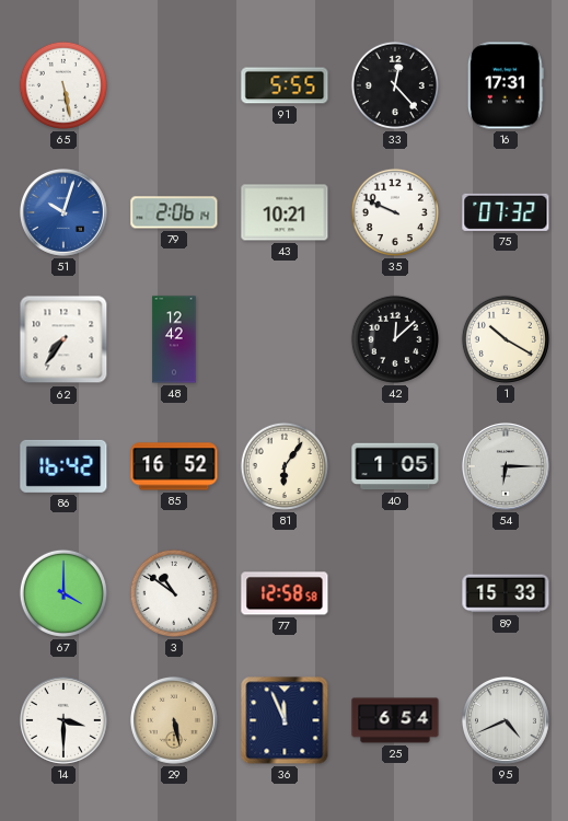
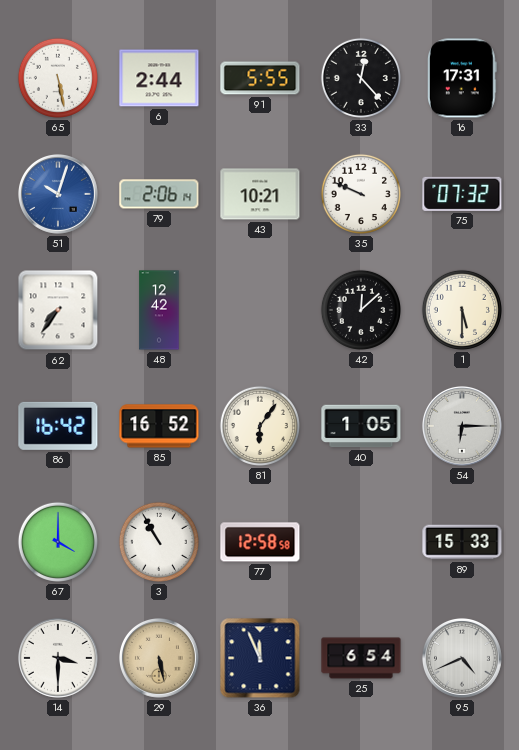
6: none -> 2:44
1: 10:20 -> 5:30
3: 10:51 -> 10:55
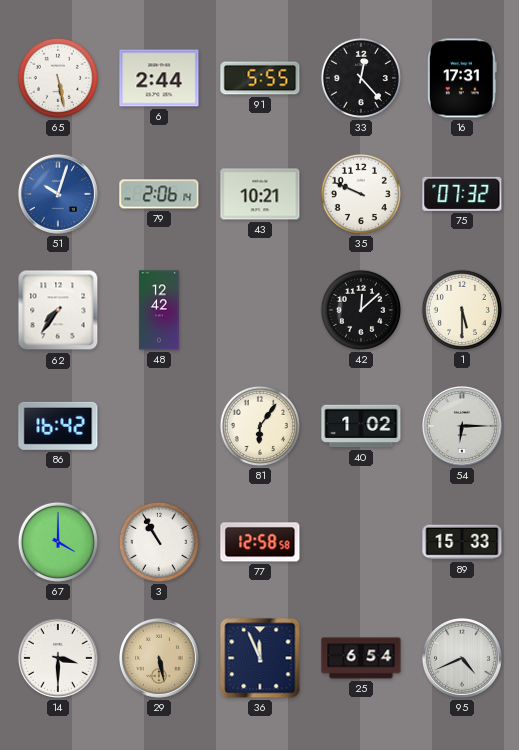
85: 16:52 -> none
40: 1:05 -> 1:02
